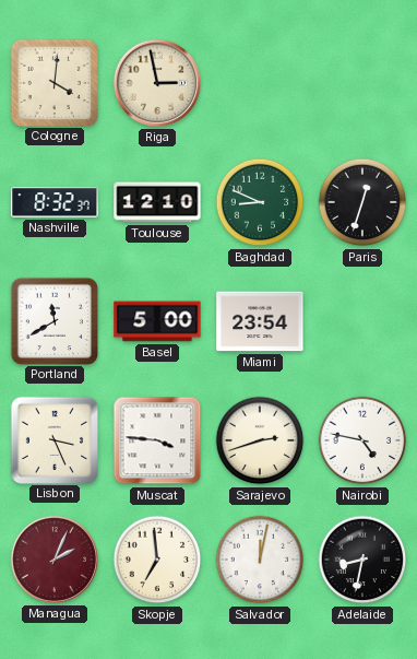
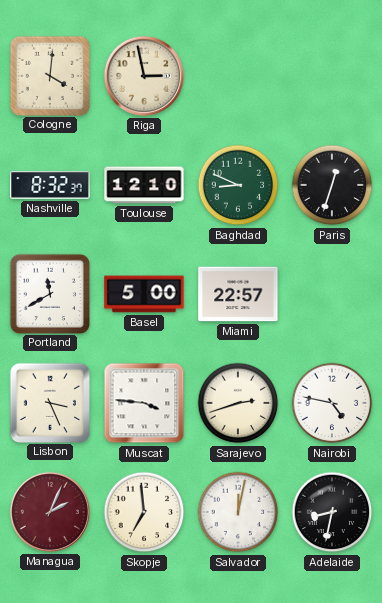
Miami: 23:54 -> 22:57
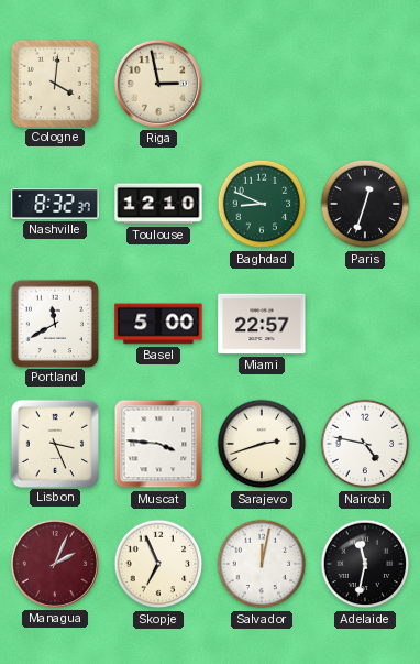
Skopje: 6:59 -> 6:56
Adelaide: 8:32 -> 11:32
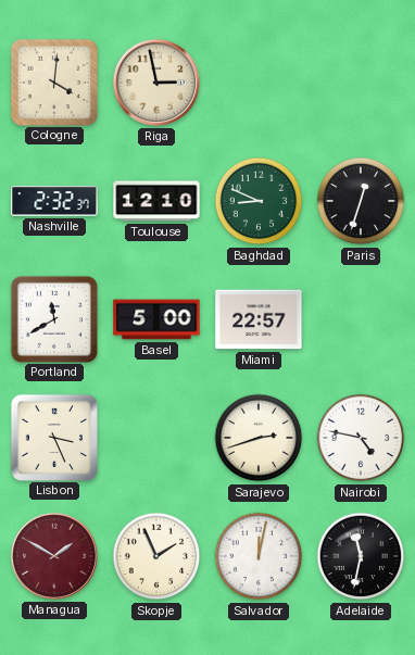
Nashville: 8:32 -> 2:32
Muscat: 3:46 -> none
Managua: 2:04 -> 1:50
Skopje: 6:56 -> 1:56
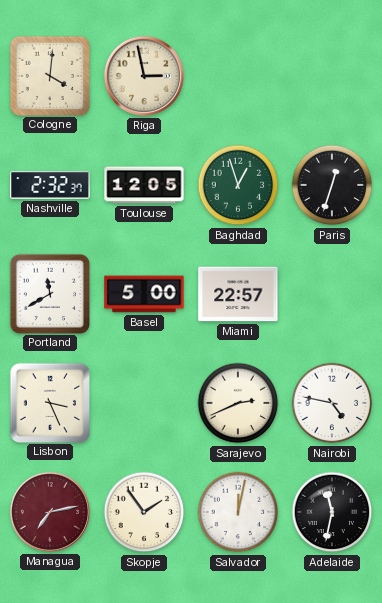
Toulouse: 12:10 -> 12:05
Baghdad: 8:49 -> 12:57
Sarajevo: 2:42 -> 2:41
Managua: 1:50 -> 7:13
Skopje: 1:56 -> 1:54
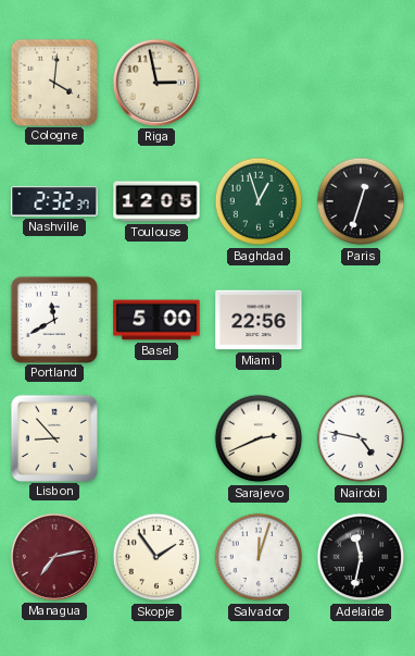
Miami: 22:57 -> 22:56
Lisbon: 3:26 -> 8:53
Salvador: 12:02 -> 12:03
